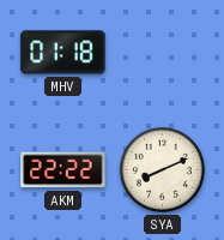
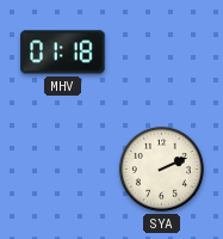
AKM: 22:22 -> none
SYA: 8:11 -> 2:11
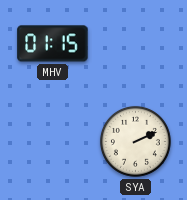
MHV: 01:18 -> 01:15
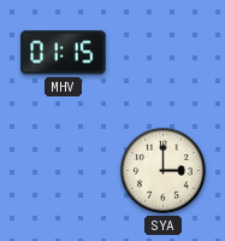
SYA: 2:11 -> 3:00
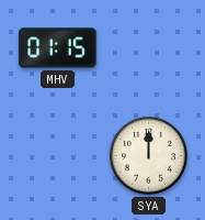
SYA: 3:00 -> 12:00
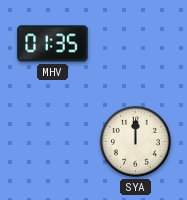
MHV: 01:15 -> 01:35
